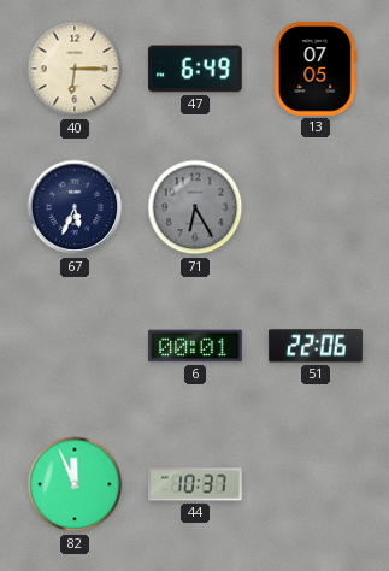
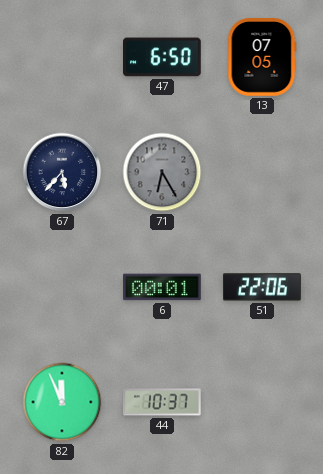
40: 6:15 -> none
47: 6:49 -> 6:50
67: 5:34 -> 5:37
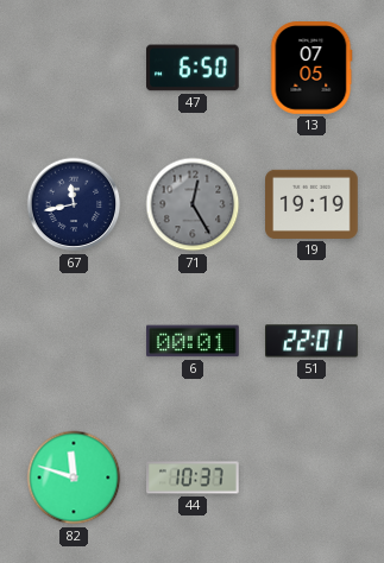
67: 5:37 -> 11:43
71: 6:25 -> 12:25
19: none -> 19:19
51: 22:06 -> 22:01
82: 11:56 -> 11:48
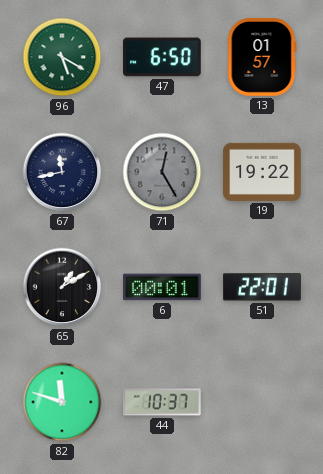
96: none -> 5:20
13: 07:05 -> 01:57
19: 19:19 -> 19:22
65: none -> 1:10
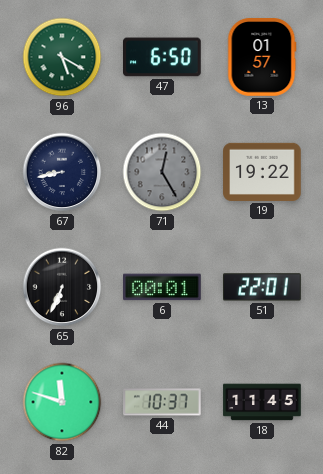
67: 11:43 -> 8:43
65: 1:10 -> 6:34
18: none -> 11:45
